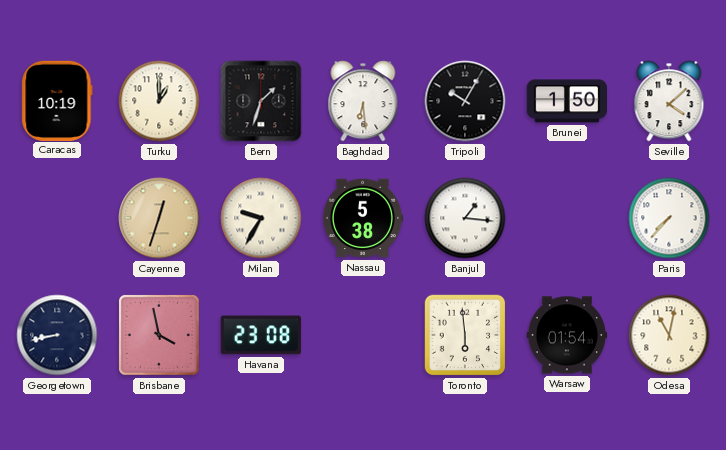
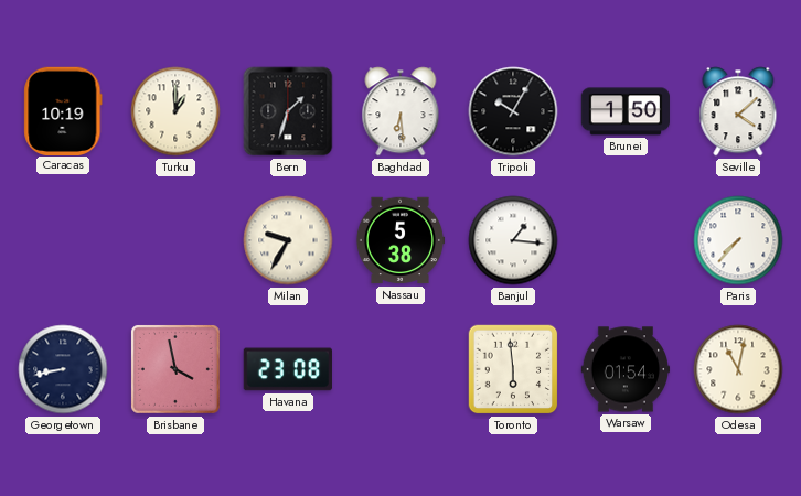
Cayenne: 12:33 -> none
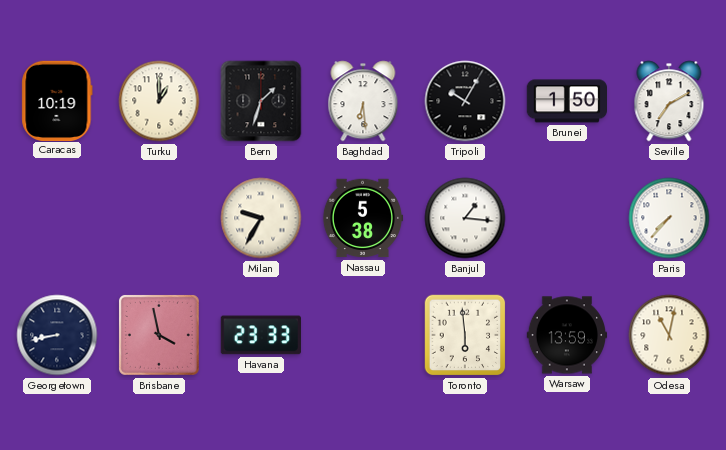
Seville: 4:08 -> 7:10
Havana: 23:08 -> 23:33
Warsaw: 01:54 -> 13:59
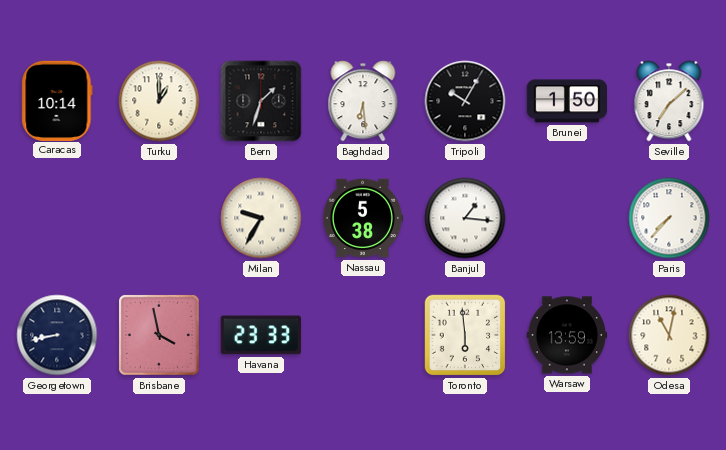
Caracas: 10:19 -> 10:14
Seville: 7:10 -> 7:08
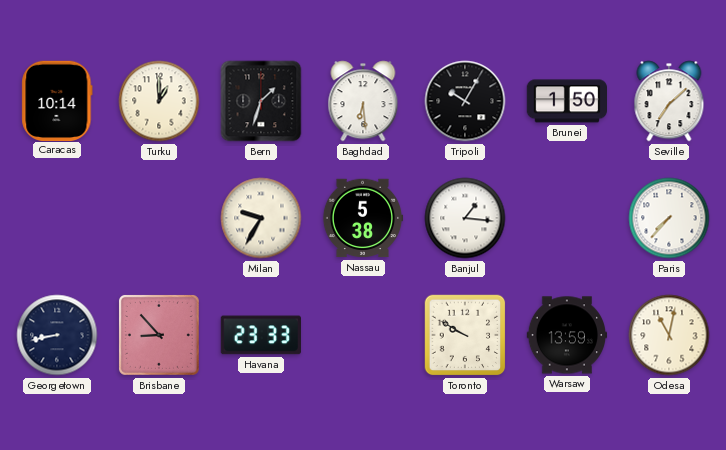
Brisbane: 3:58 -> 8:53
Toronto: 5:59 -> 9:50
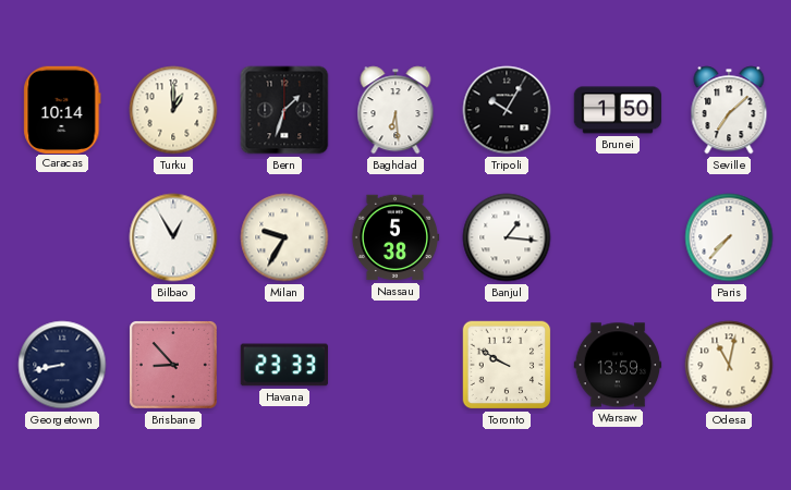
Bilbao: none -> 12:55
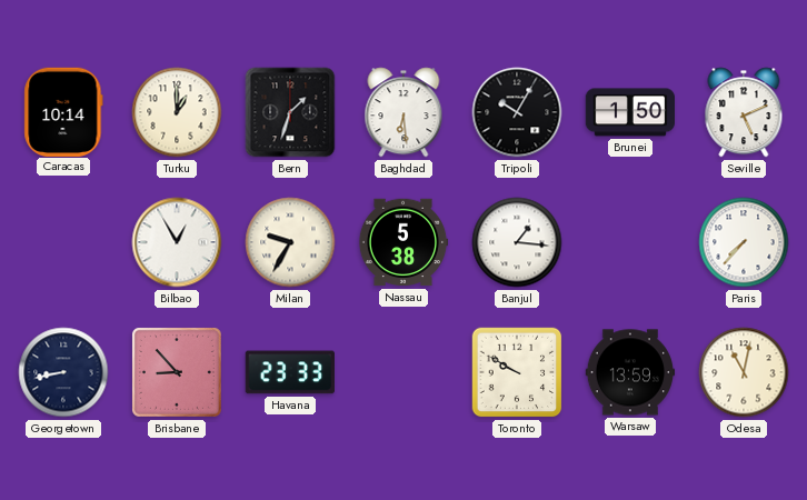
Seville: 7:08 -> 5:11
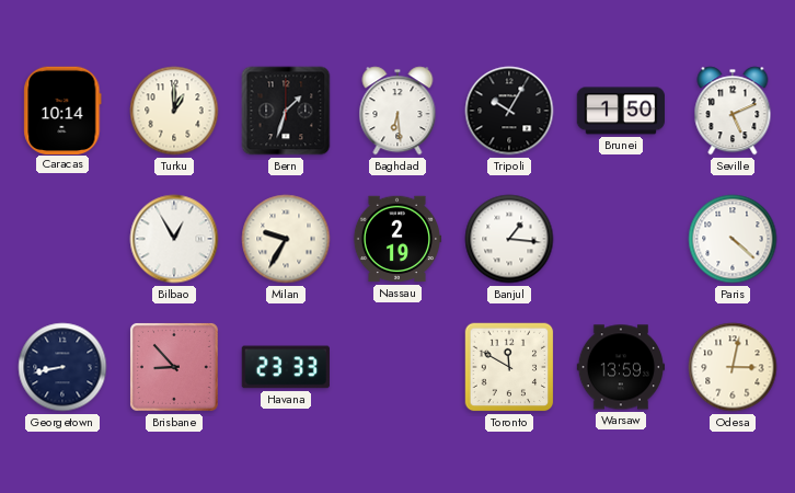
Nassau: 5:38 -> 2:19
Paris: 7:37 -> 4:22
Toronto: 9:50 -> 11:50
Odesa: 11:02 -> 3:02
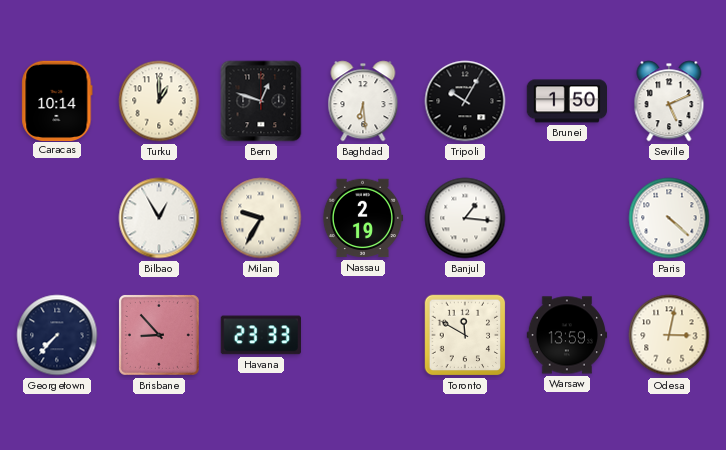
Bern: 1:33 -> 12:48
Georgetown: 8:43 -> 7:37
